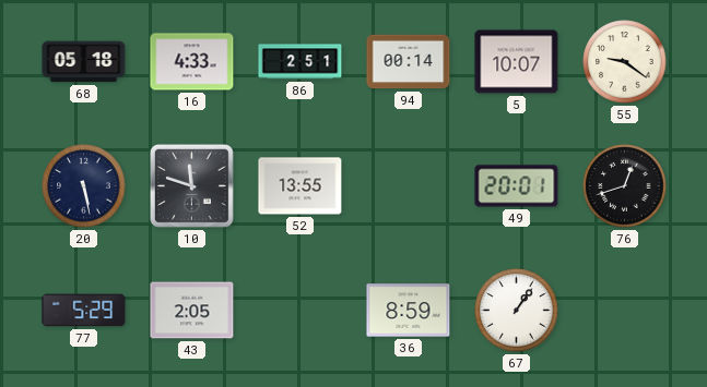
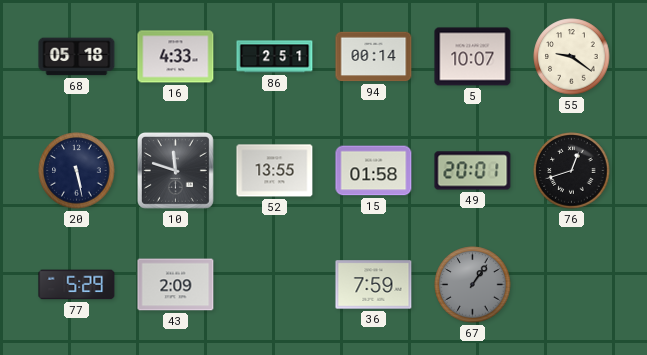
15: none -> 01:58
43: 2:05 -> 2:09
36: 8:59 -> 7:59
67 dial: white -> grey
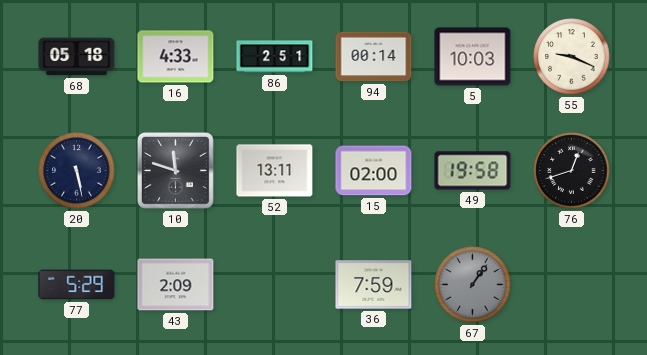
5: 10:07 -> 10:03
55: 9:21 -> 9:19
52: 13:55 -> 13:11
15: 01:58 -> 02:00
49: 20:01 -> 19:58
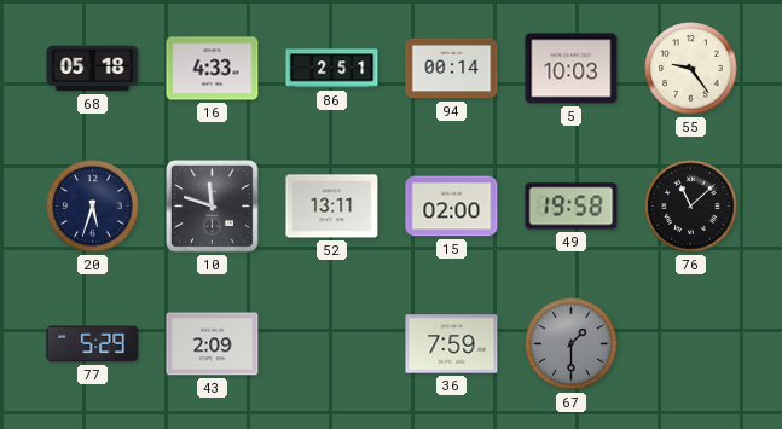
55: 9:19 -> 9:24
20: 5:28 -> 5:33
76: 12:42 -> 11:08
67: 1:06 -> 1:30
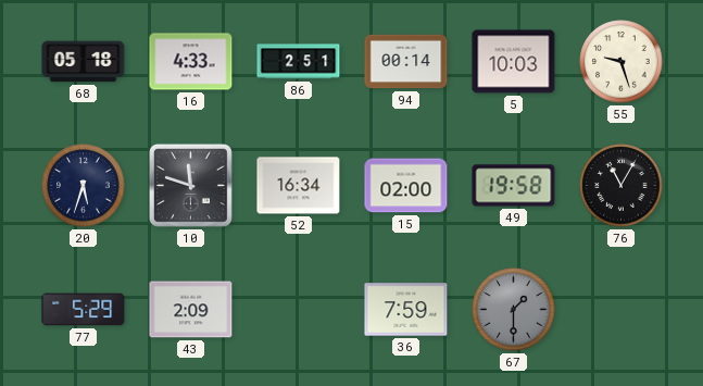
55: 9:24 -> 9:27
52: 13:11 -> 16:34
76: 11:08 -> 11:05
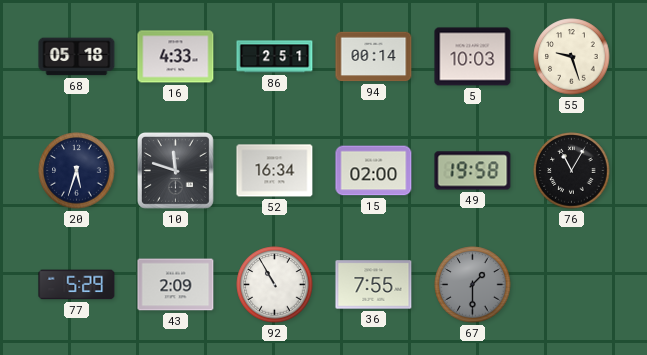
92: none -> 10:55
36: 7:59 -> 7:55
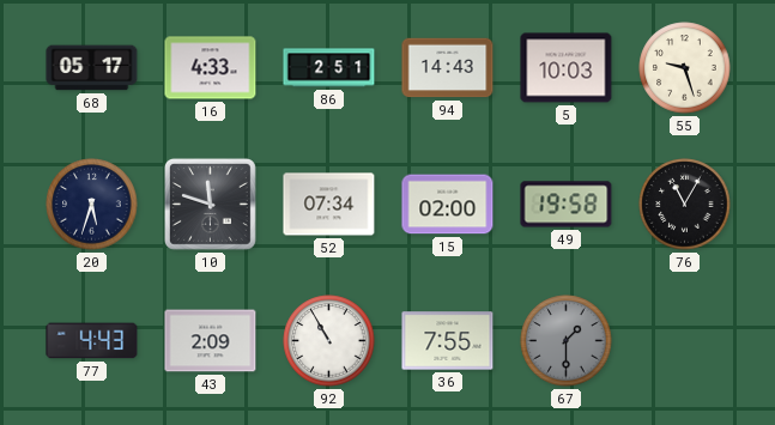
68: 05:18 -> 05:17
94: 00:14 -> 14:43
52: 16:34 -> 07:34
77: 5:29 -> 4:43
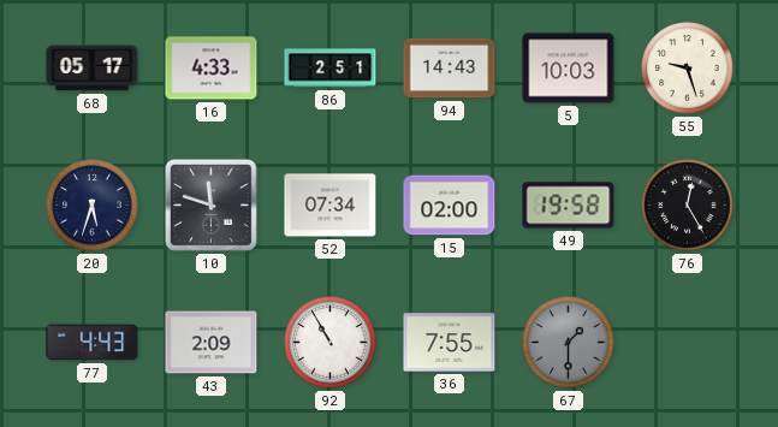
76: 11:05 -> 12:25
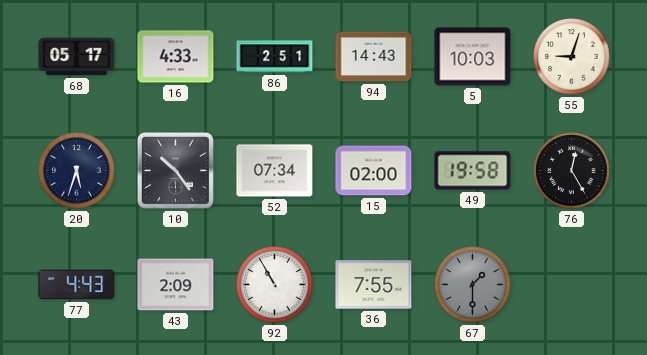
55: 9:27 -> 9:03
10: 11:48 -> 10:24
